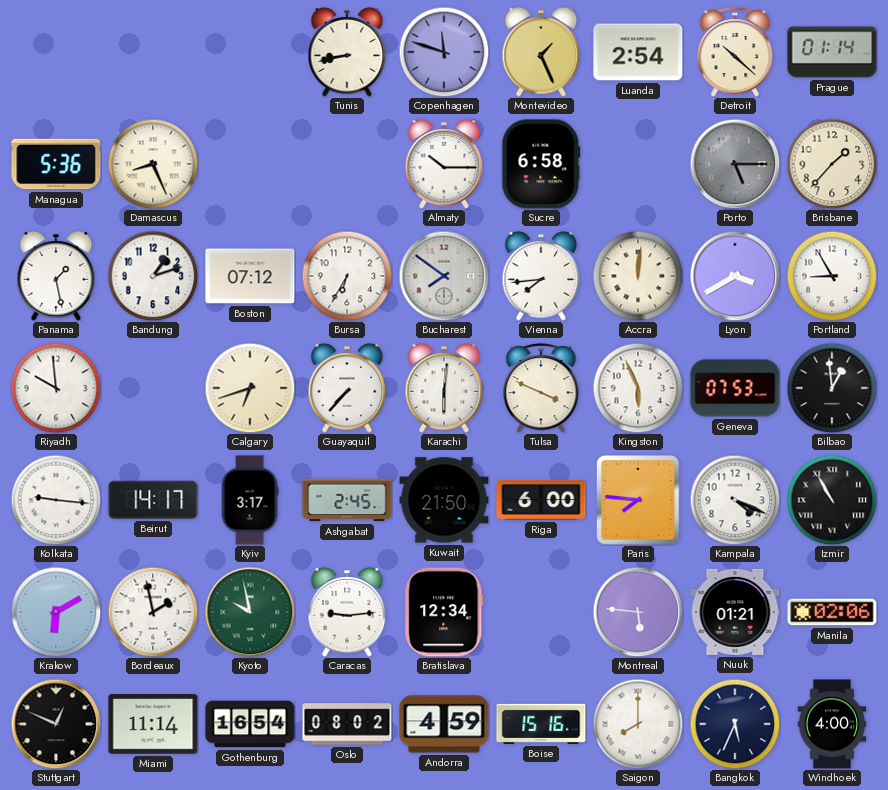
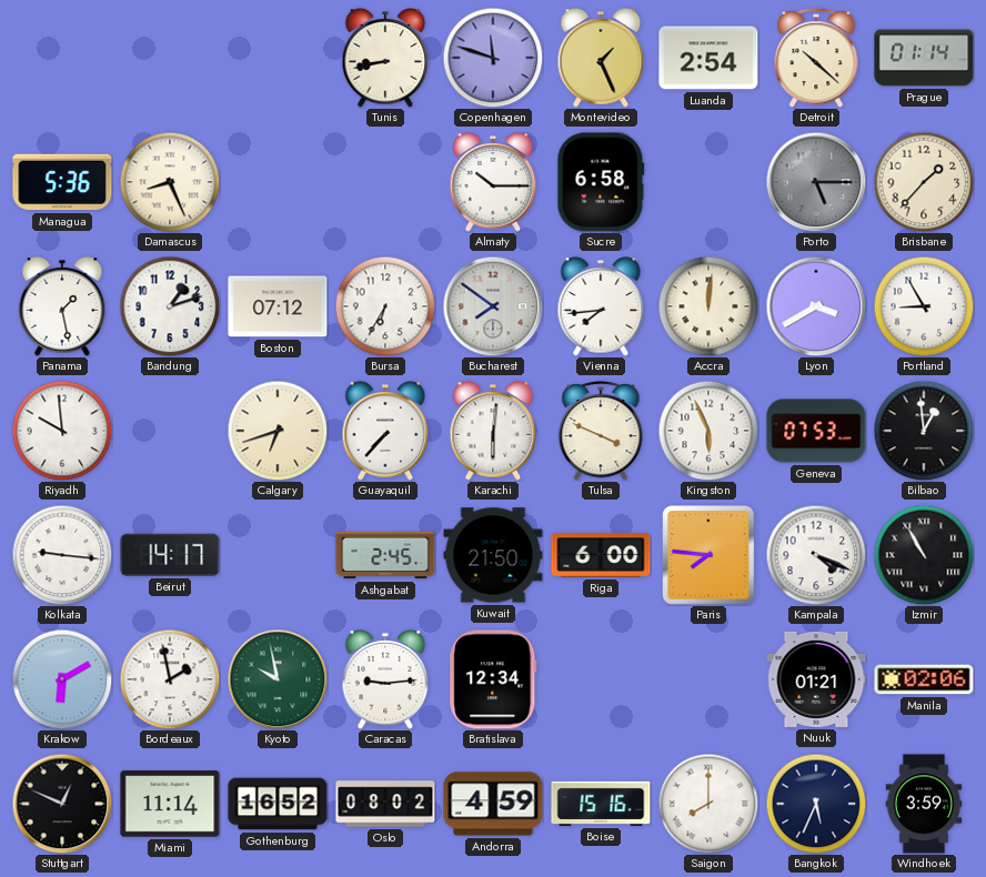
Kyiv: 3:17 -> none
Montreal: 5:46 -> none
Gothenburg: 16:54 -> 16:52
Windhoek: 4:00 -> 3:59
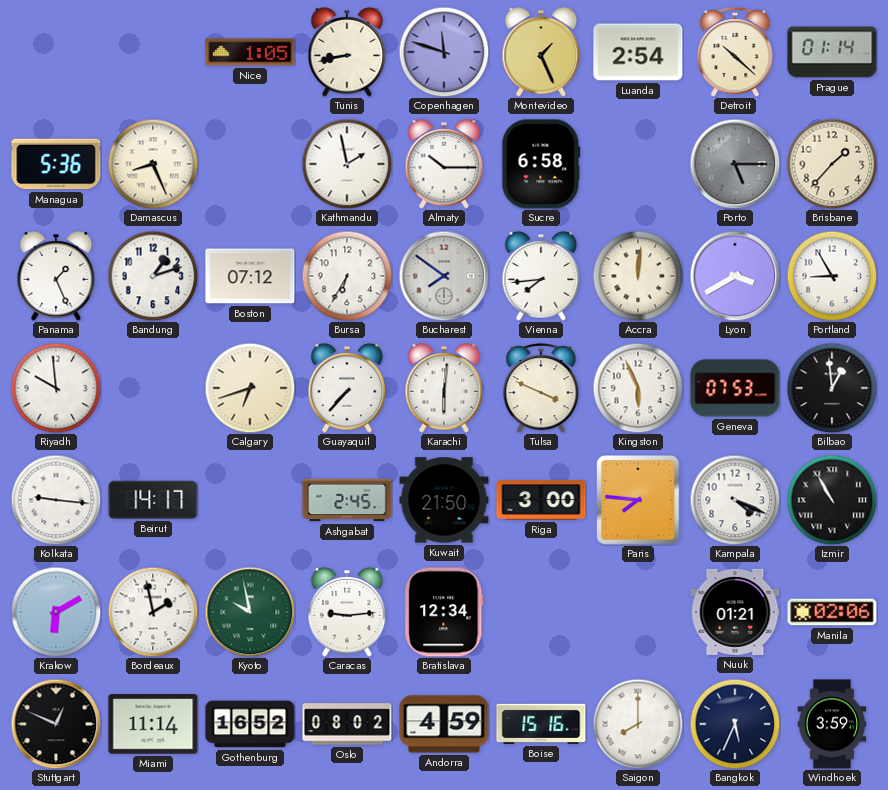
Nice: none -> 1:05
Kathmandu: none -> 1:58
Panama: 1:28 -> 1:26
Riga: 6:00 -> 3:00
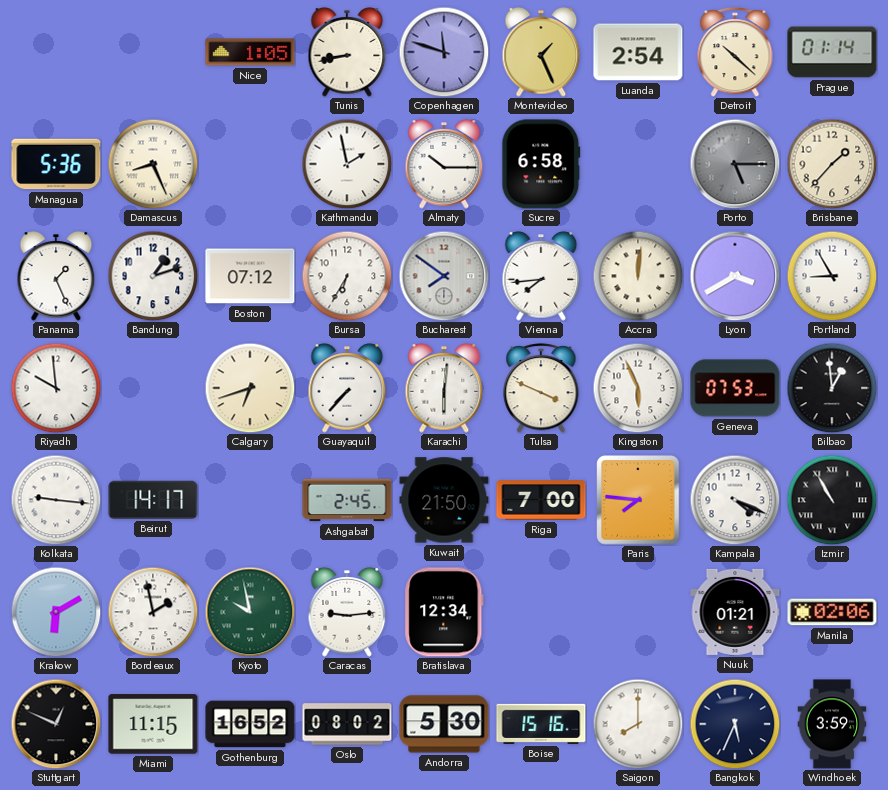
Riga: 3:00 -> 7:00
Miami: 11:14 -> 11:15
Andorra: 4:59 -> 5:30
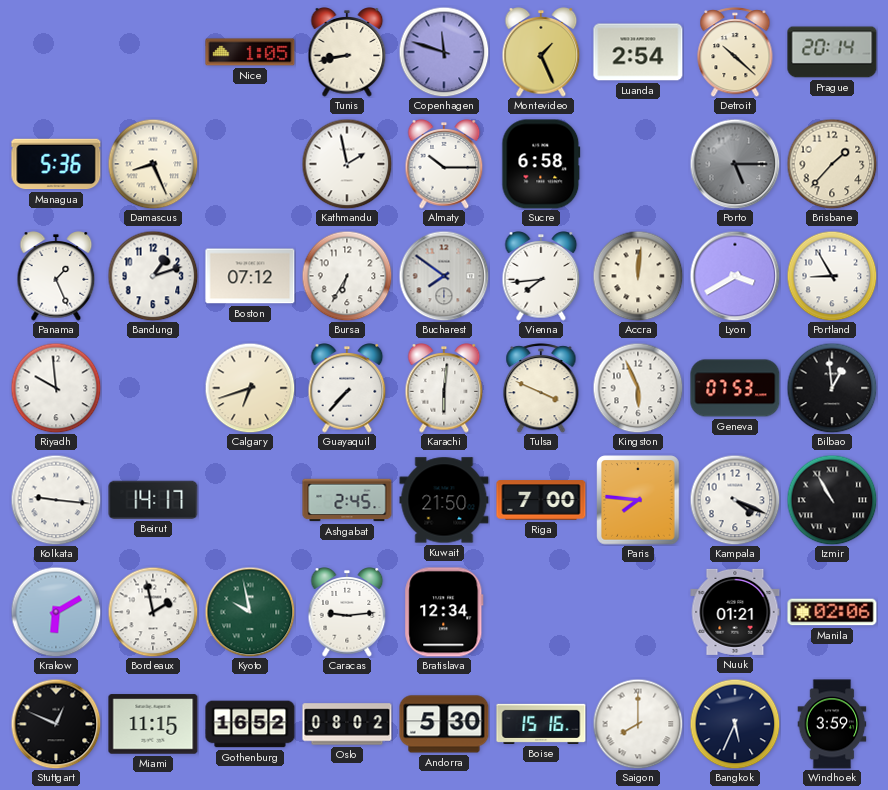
Prague: 01:14 -> 20:14
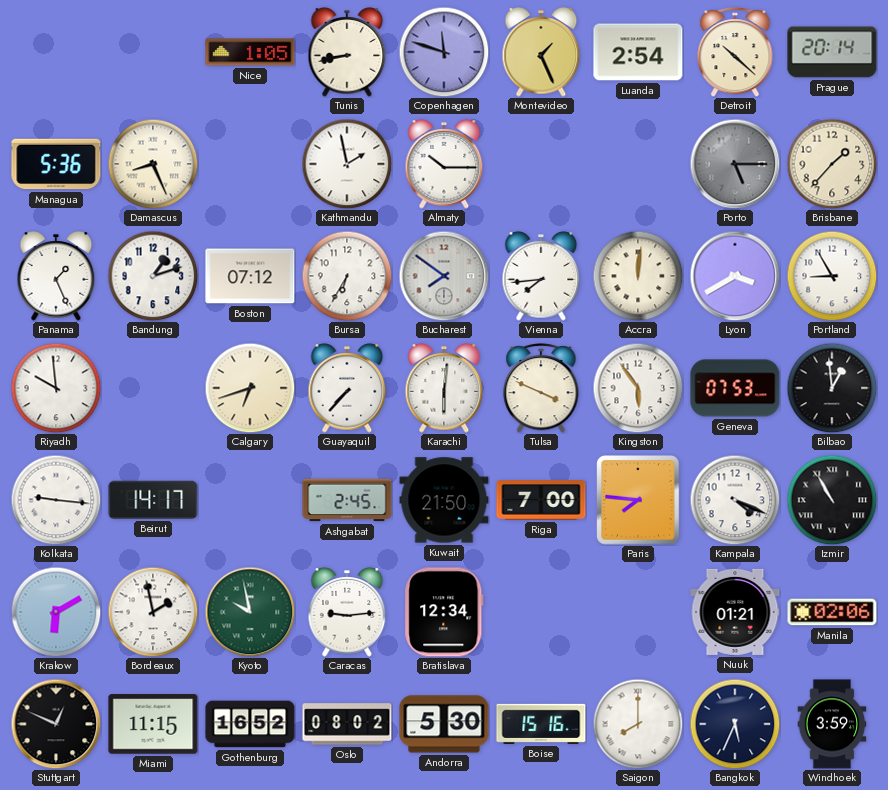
Sucre: 6:58 -> none
Kingston: 5:56 -> 5:54
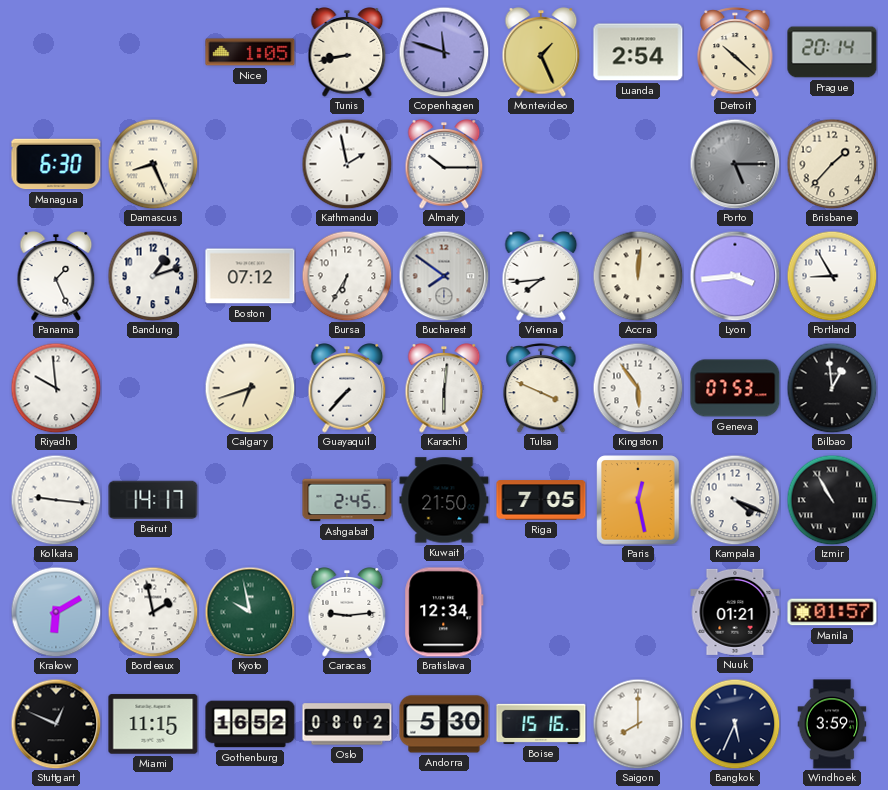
Managua: 5:36 -> 6:30
Lyon: 3:40 -> 3:44
Riga: 7:00 -> 7:05
Paris: 7:46 -> 12:28
Manila: 02:06 -> 01:57
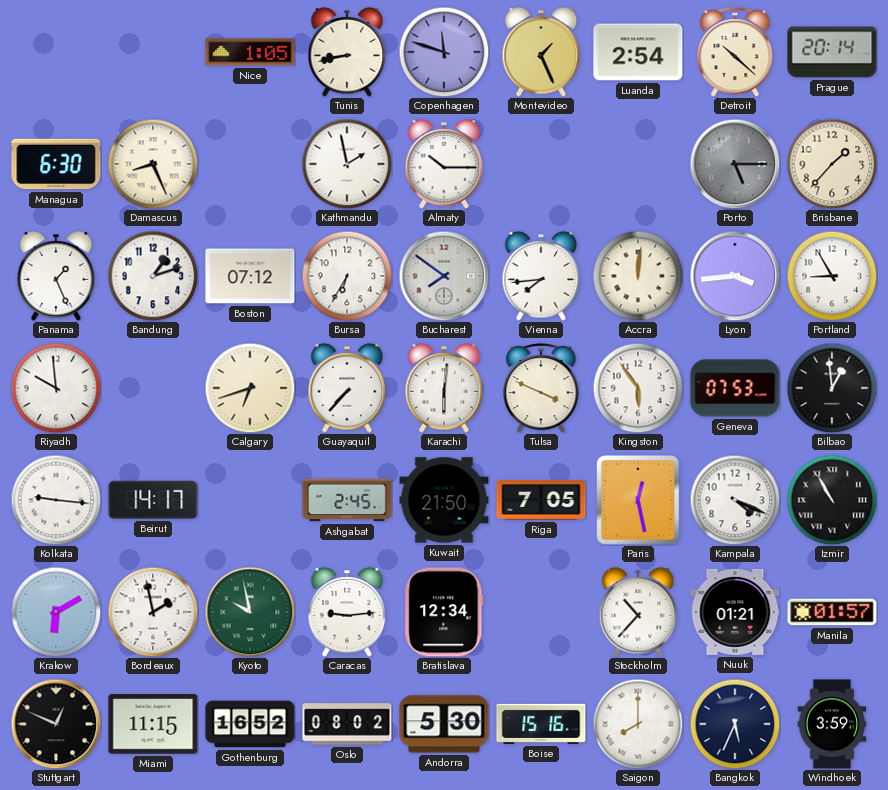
Stockholm: none -> 10:37
